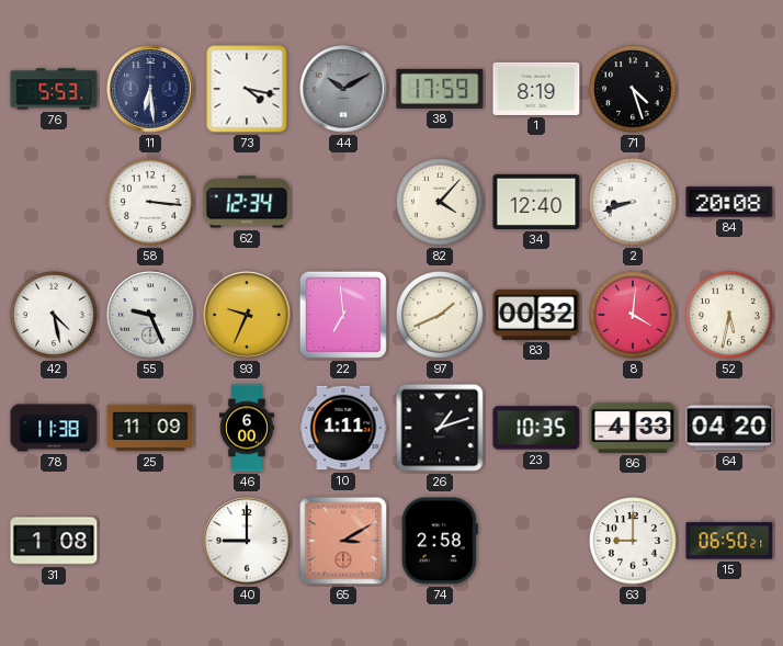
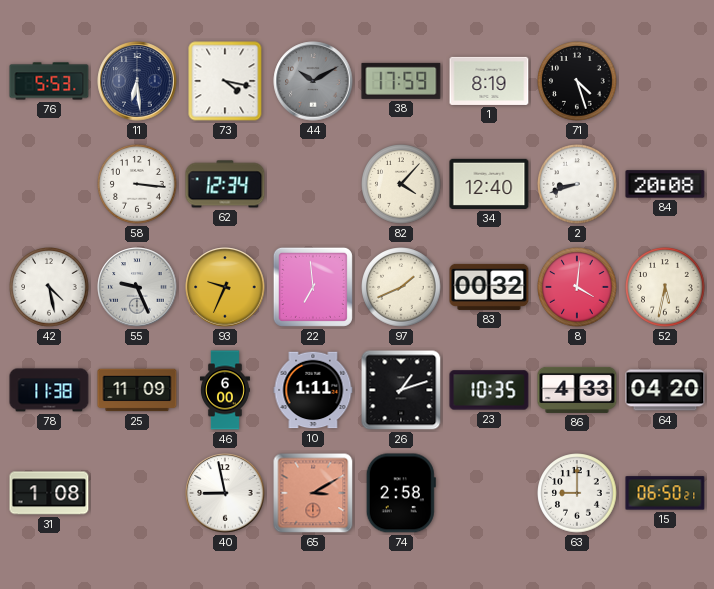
40: 9:00 -> 8:58
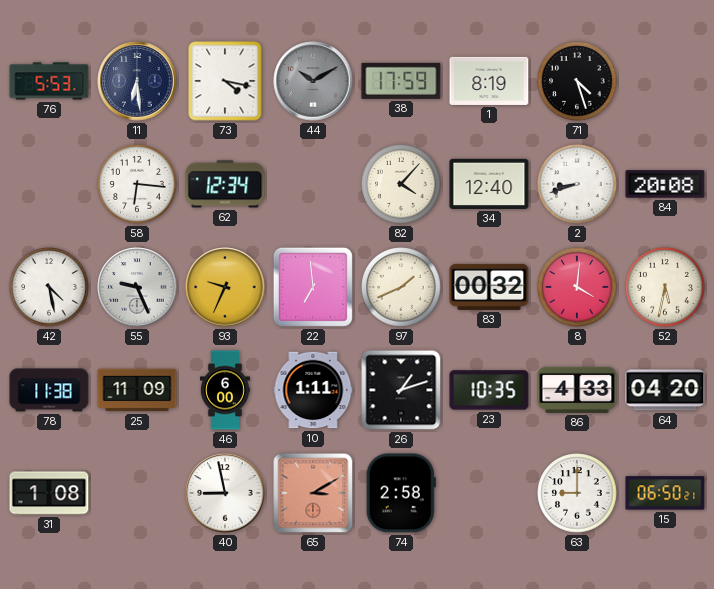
58: 3:16 -> 6:16
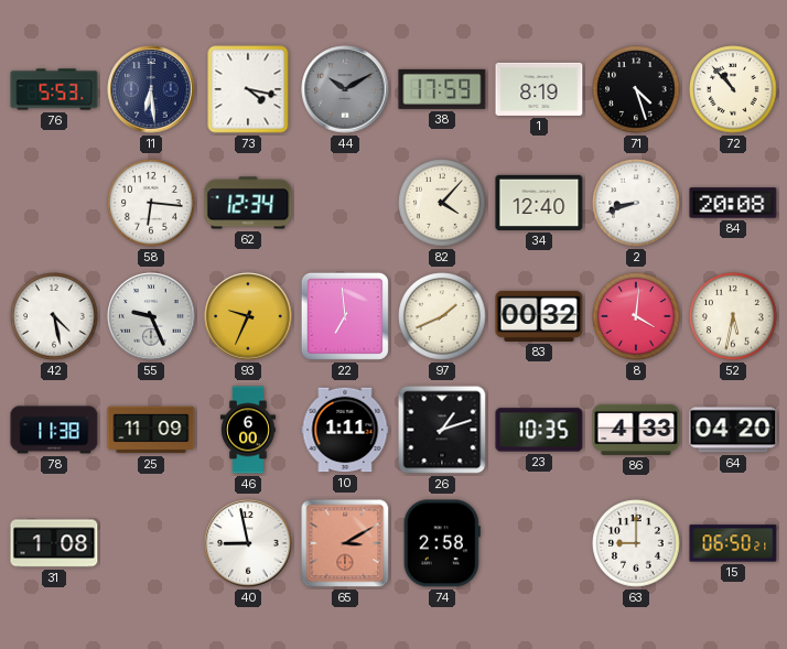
72: none -> 10:53
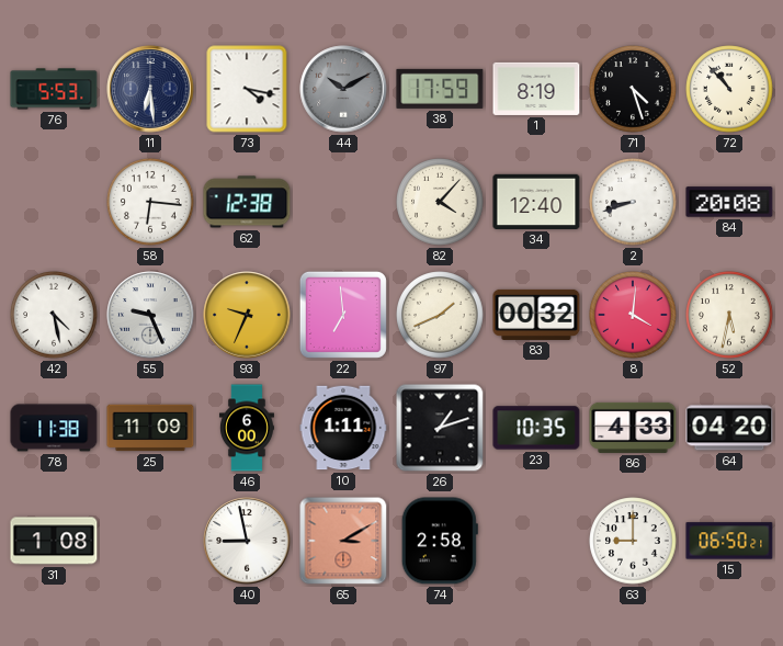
62: 12:34 -> 12:38
